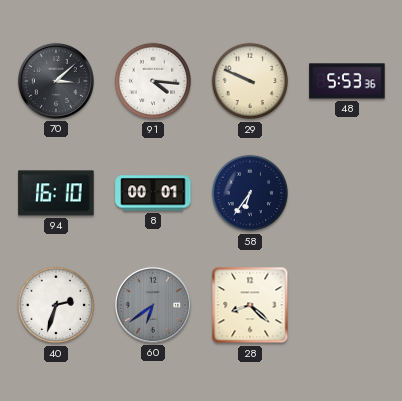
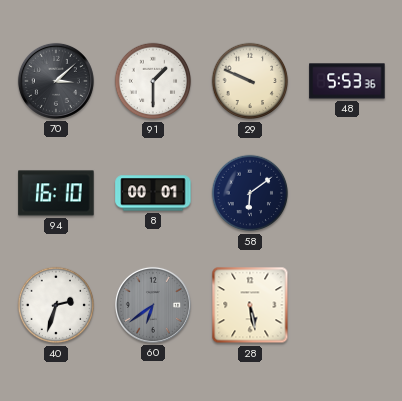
91: 4:16 -> 1:30
58: 6:36 -> 6:09
28: 8:22 -> 5:28
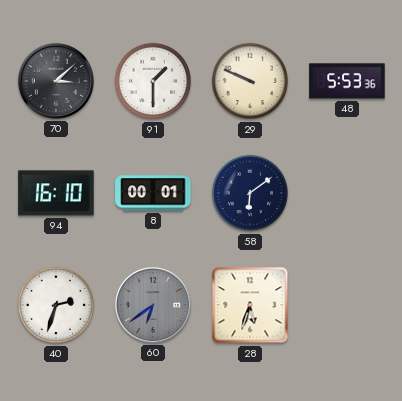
28: 5:28 -> 5:33
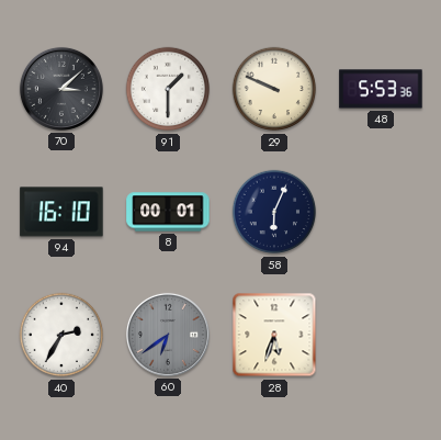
58: 6:09 -> 6:04
40: 2:33 -> 2:35
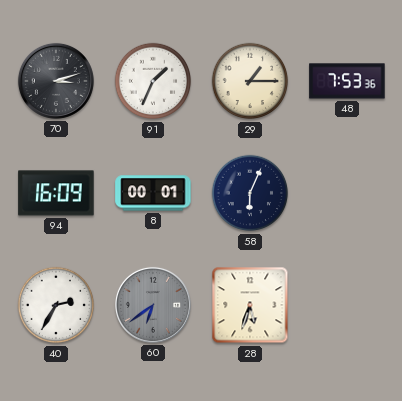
70: 3:08 -> 3:12
91: 1:30 -> 1:34
29: 9:49 -> 1:15
48: 5:53 -> 7:53
94: 16:10 -> 16:09
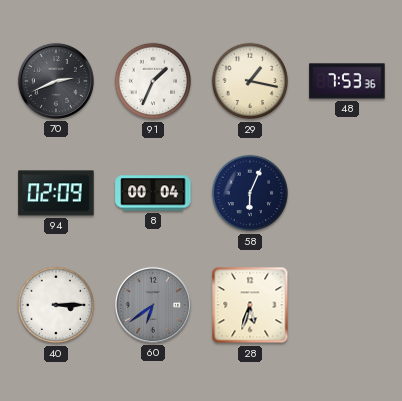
70: 3:12 -> 2:41
29: 1:15 -> 1:17
94: 16:09 -> 02:09
8: 00:01 -> 00:04
40: 2:35 -> 3:15
